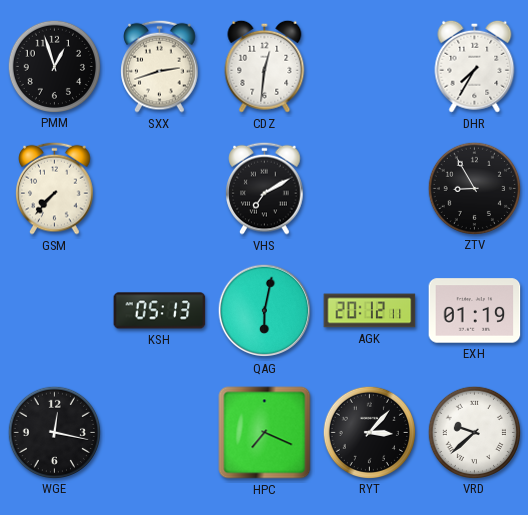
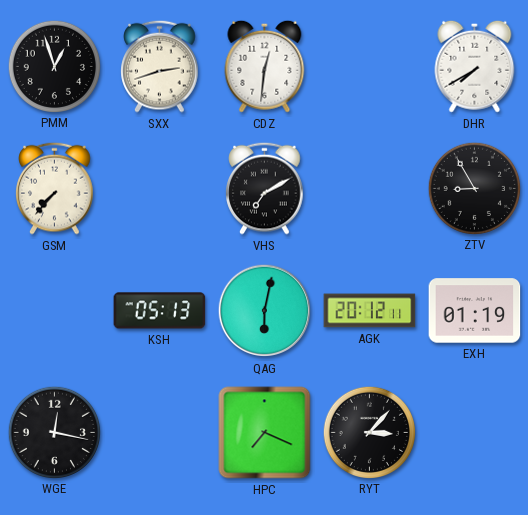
DHR: 7:35 -> 7:40
VRD: 9:38 -> none
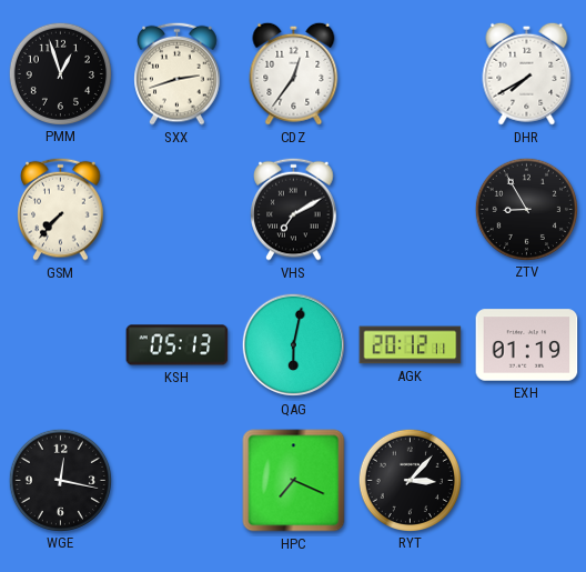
CDZ: 12:31 -> 12:36
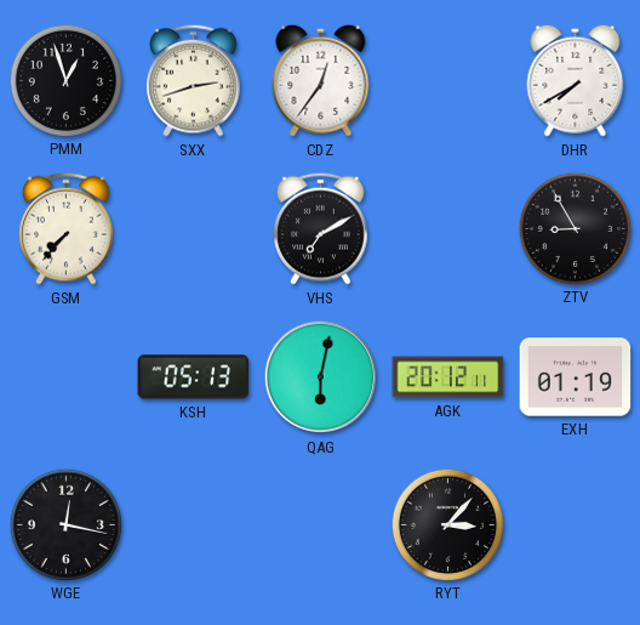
HPC: 7:19 -> none
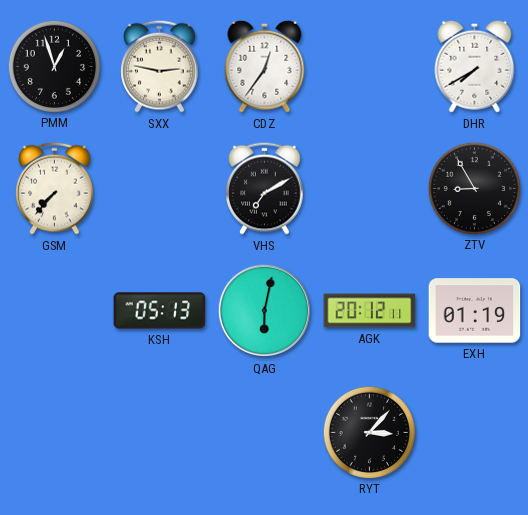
SXX: 2:42 -> 2:47
WGE: 12:17 -> none
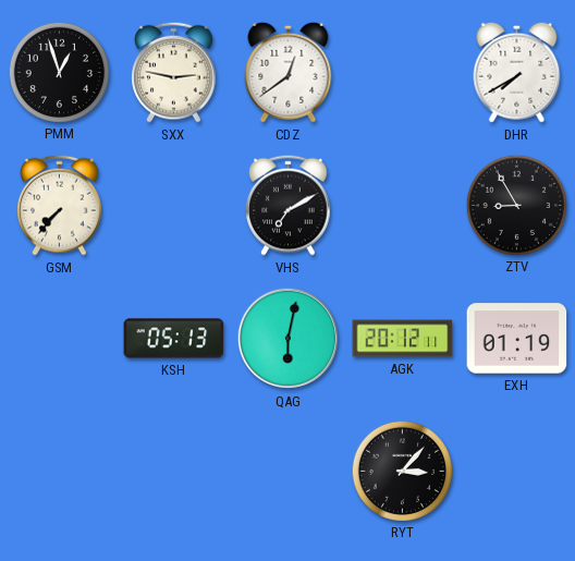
CDZ: 12:36 -> 12:39
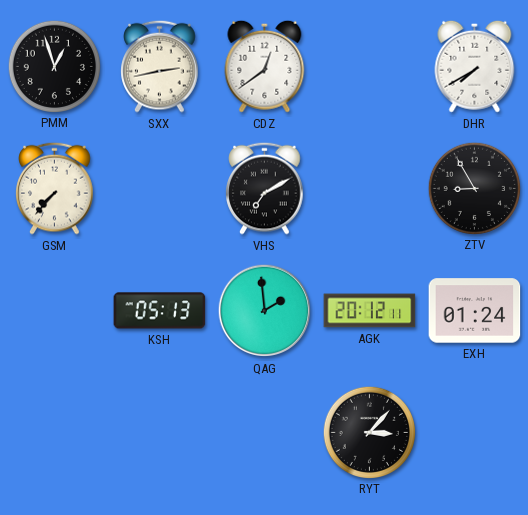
SXX: 2:47 -> 2:43
QAG: 6:02 -> 1:59
EXH: 01:19 -> 01:24
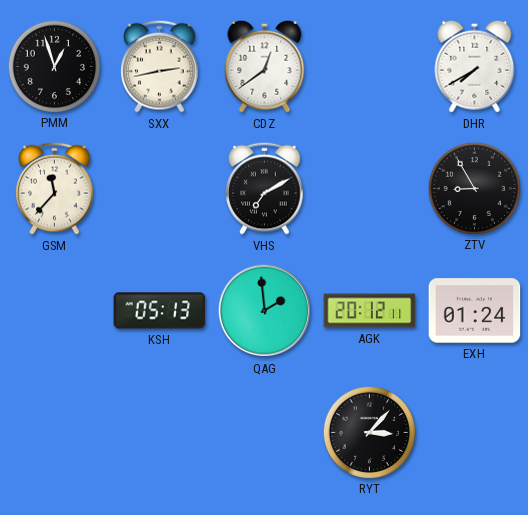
GSM: 7:37 -> 11:37
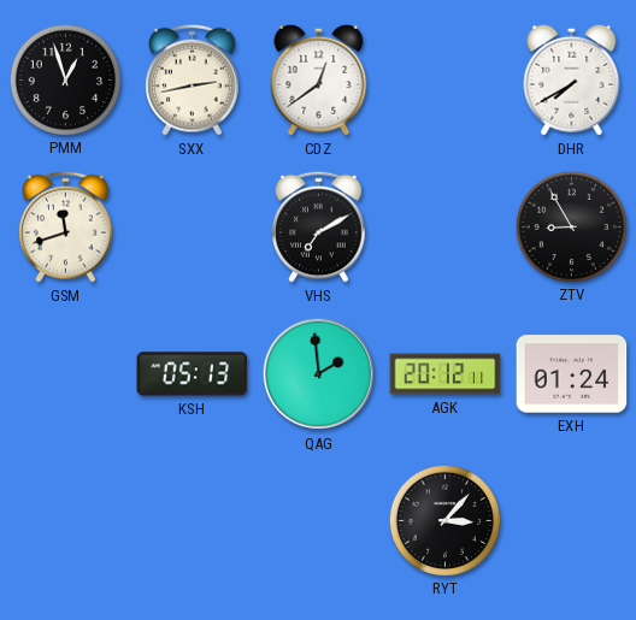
GSM: 11:37 -> 11:42
